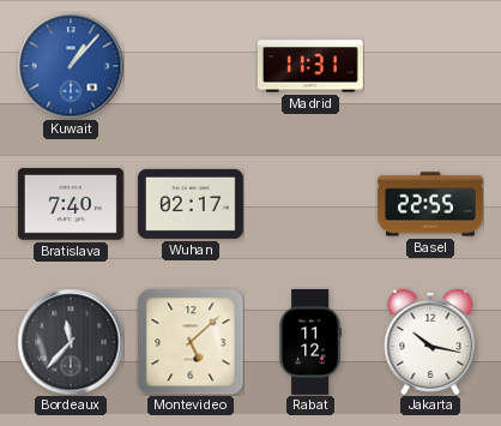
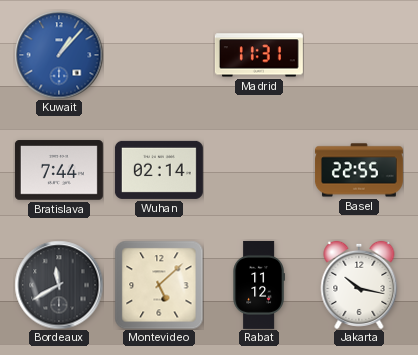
Bratislava: 7:40 -> 7:44
Wuhan: 02:17 -> 02:14
Bordeaux: 11:37 -> 11:40
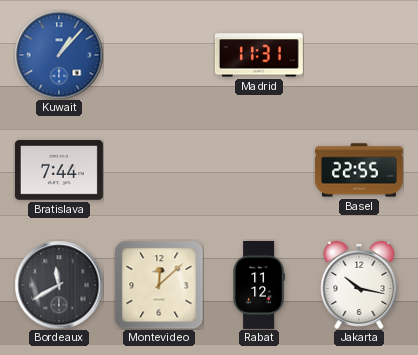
Wuhan: 02:14 -> none
Montevideo: 5:08 -> 12:08
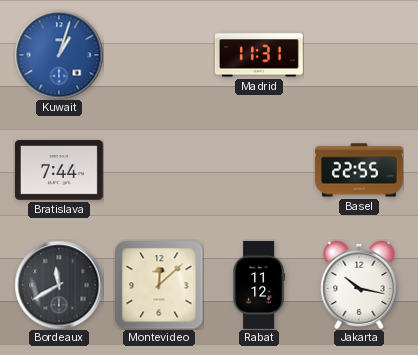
Kuwait: 1:07 -> 1:03
